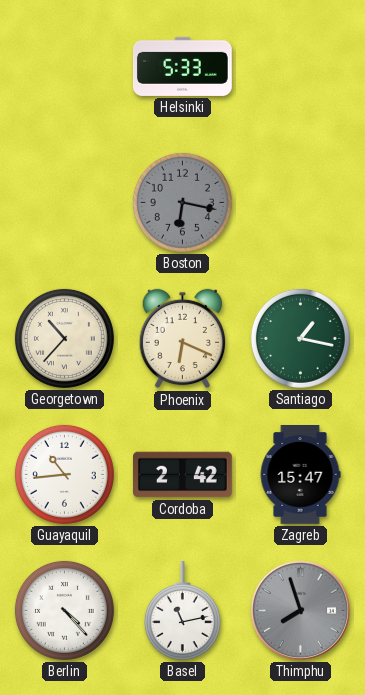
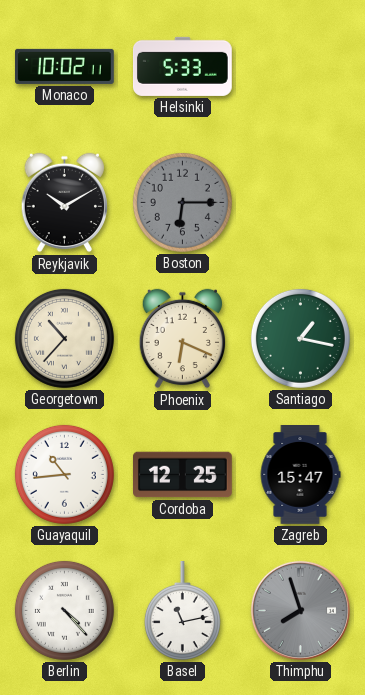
Monaco: none -> 10:02
Reykjavik: none -> 10:10
Boston: 6:17 -> 6:15
Cordoba: 2:42 -> 12:25
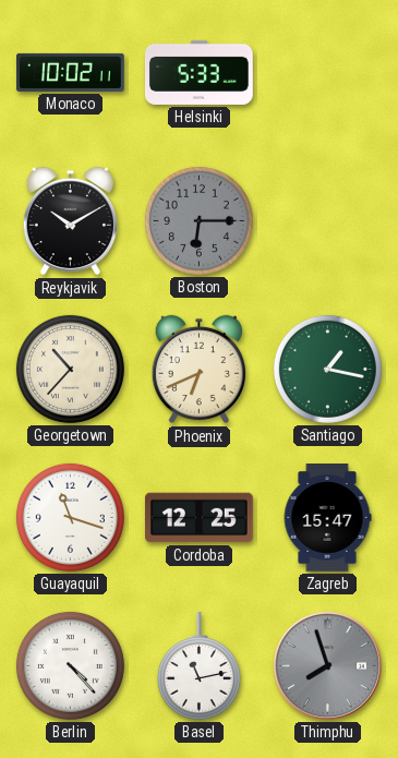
Phoenix: 6:19 -> 6:41
Guayaquil: 10:44 -> 11:18
